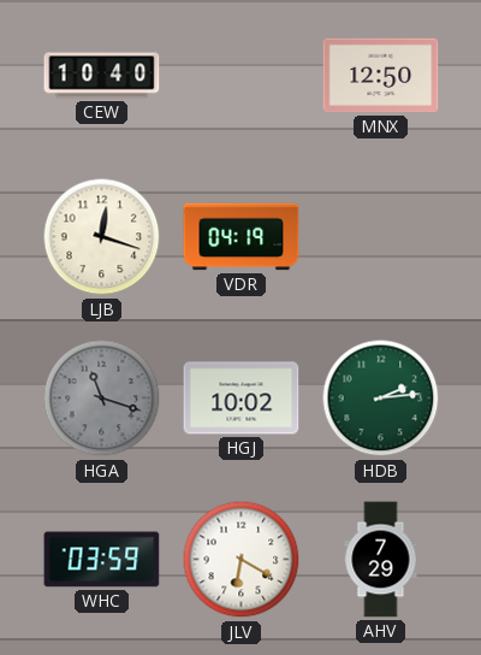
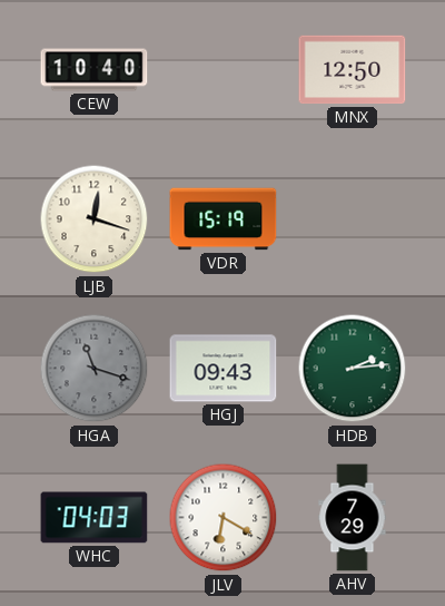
VDR: 04:19 -> 15:19
HGJ: 10:02 -> 09:43
WHC: 03:59 -> 04:03
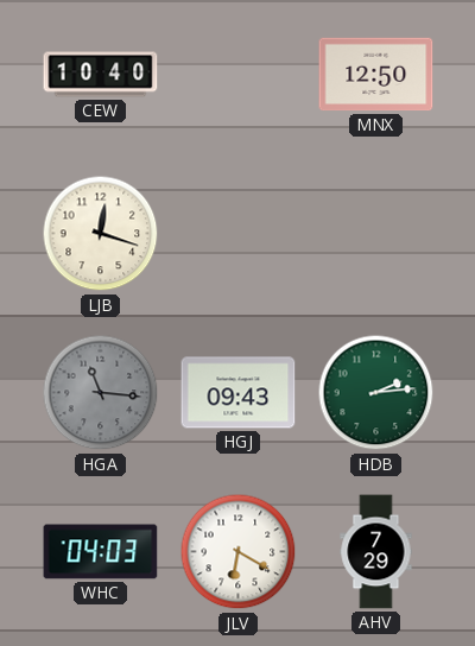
VDR: 15:19 -> none
HGA: 11:18 -> 11:16
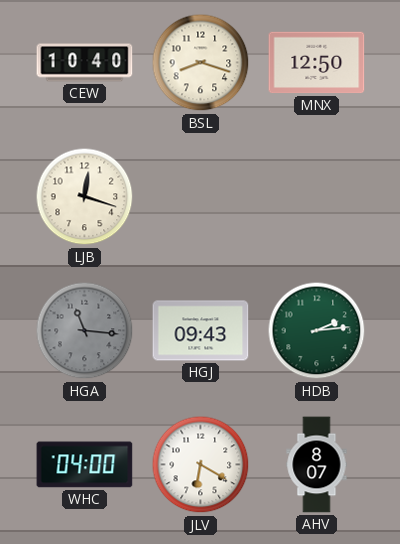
BSL: none -> 8:18
WHC: 04:03 -> 04:00
AHV: 7:29 -> 8:07
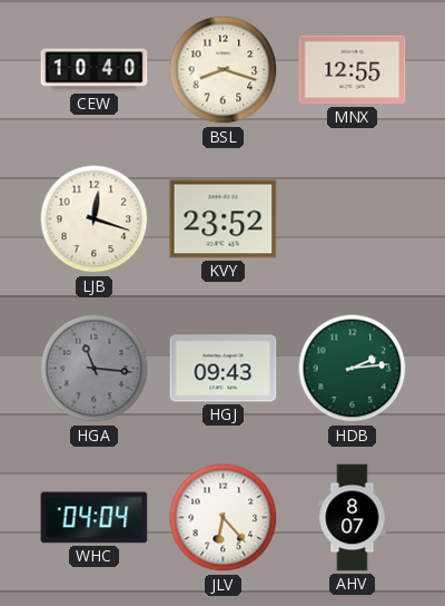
MNX: 12:50 -> 12:55
KVY: none -> 23:52
WHC: 04:00 -> 04:04
JLV: 6:20 -> 6:23
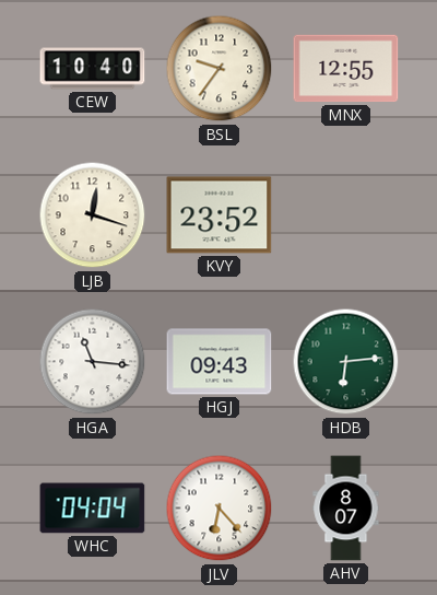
BSL: 8:18 -> 9:36
HGA dial: grey -> white
HDB: 2:14 -> 6:14
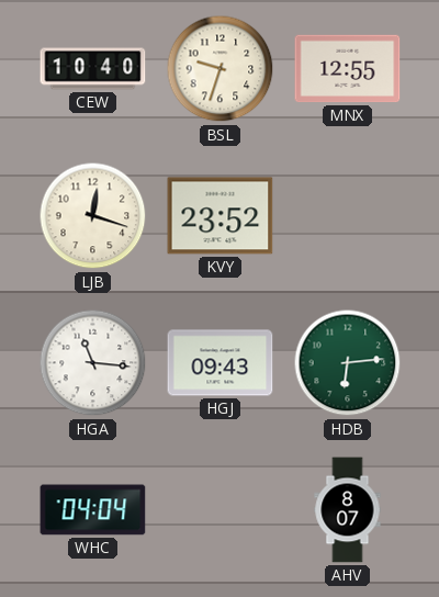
BSL: 9:36 -> 9:33
JLV: 6:23 -> none
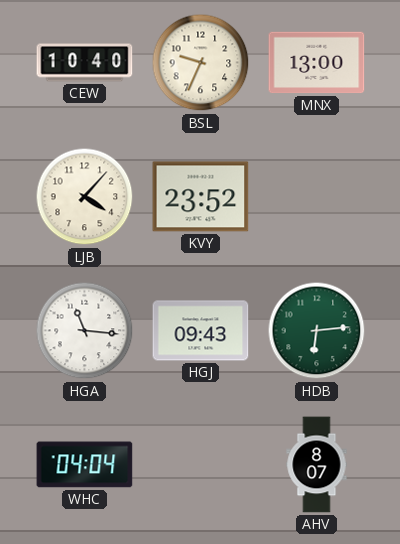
BSL: 9:33 -> 9:34
MNX: 12:55 -> 13:00
LJB: 12:18 -> 4:07
